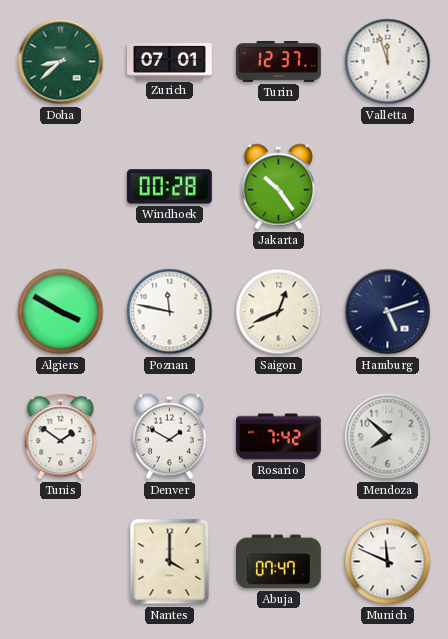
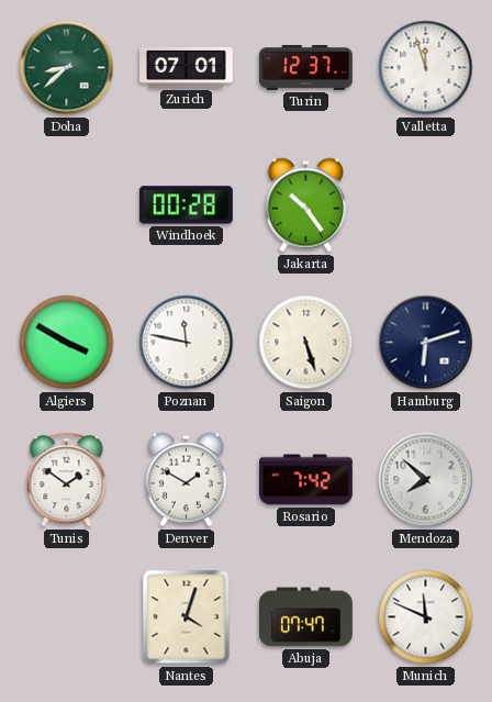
Saigon: 12:41 -> 5:27
Hamburg: 5:12 -> 6:12
Nantes: 4:00 -> 4:03
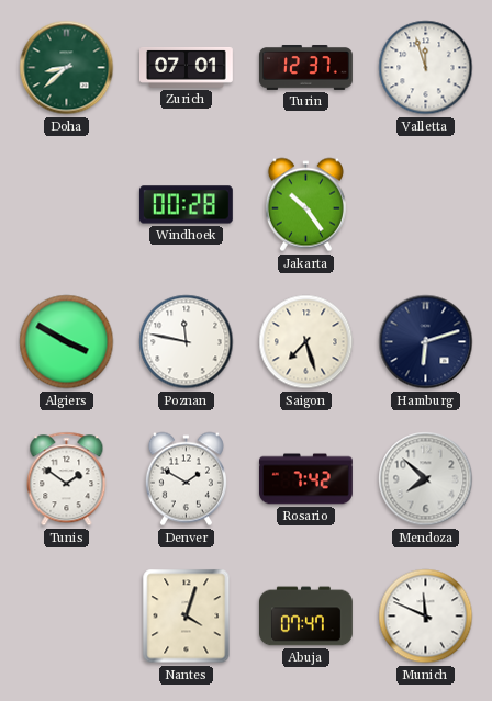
Saigon: 5:27 -> 7:27
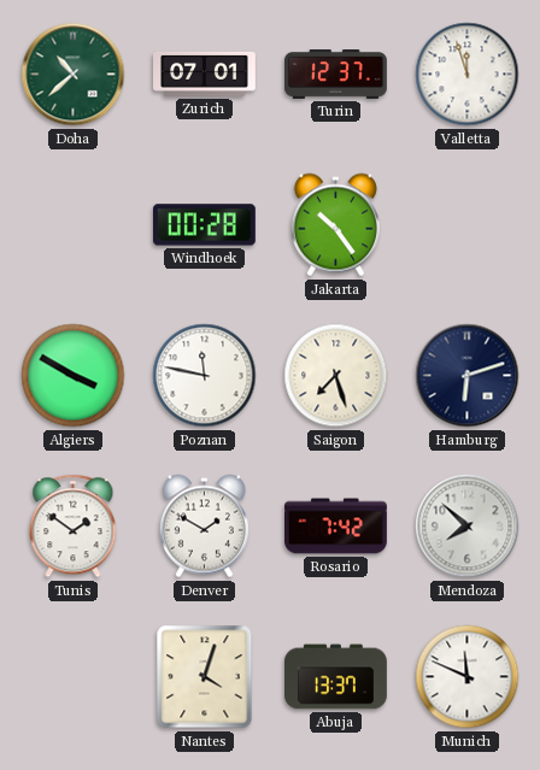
Doha: 8:38 -> 10:38
Abuja: 07:47 -> 13:37
